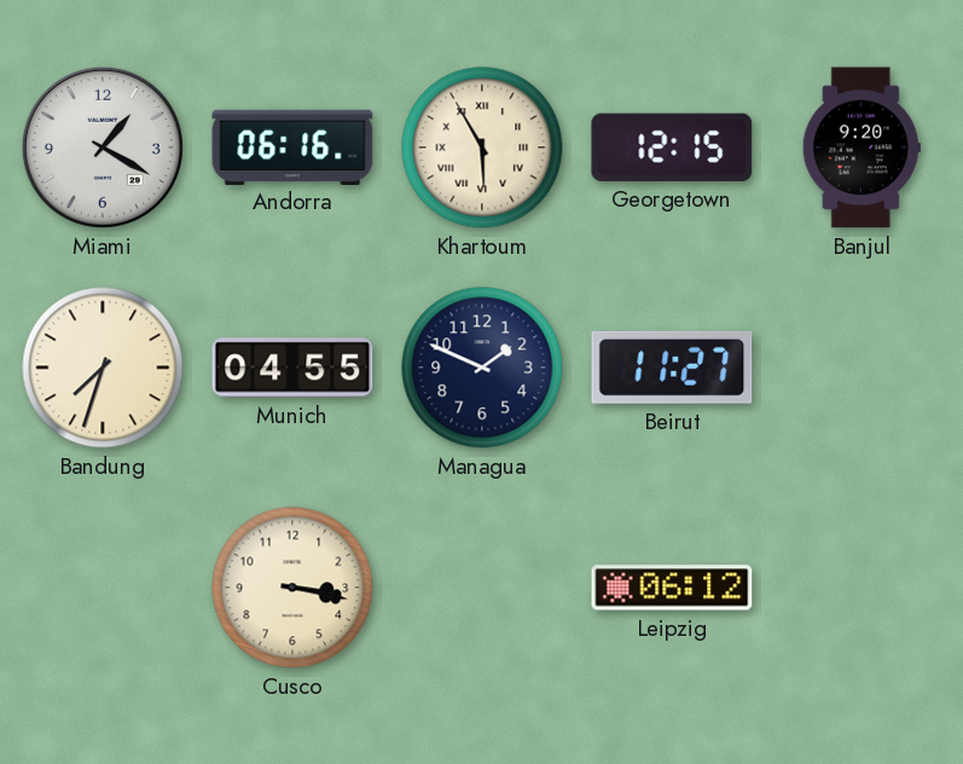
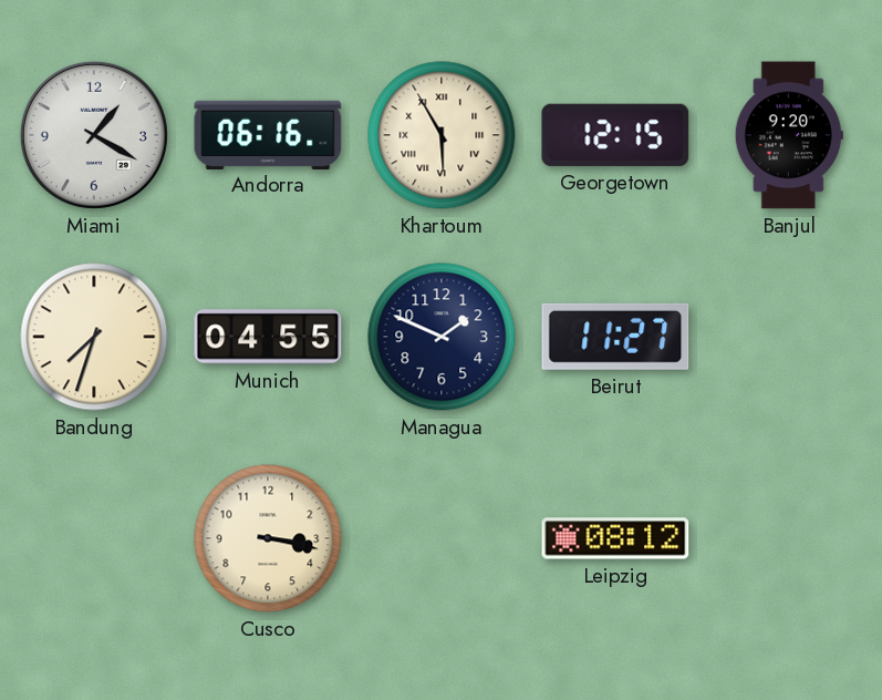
Leipzig: 06:12 -> 08:12
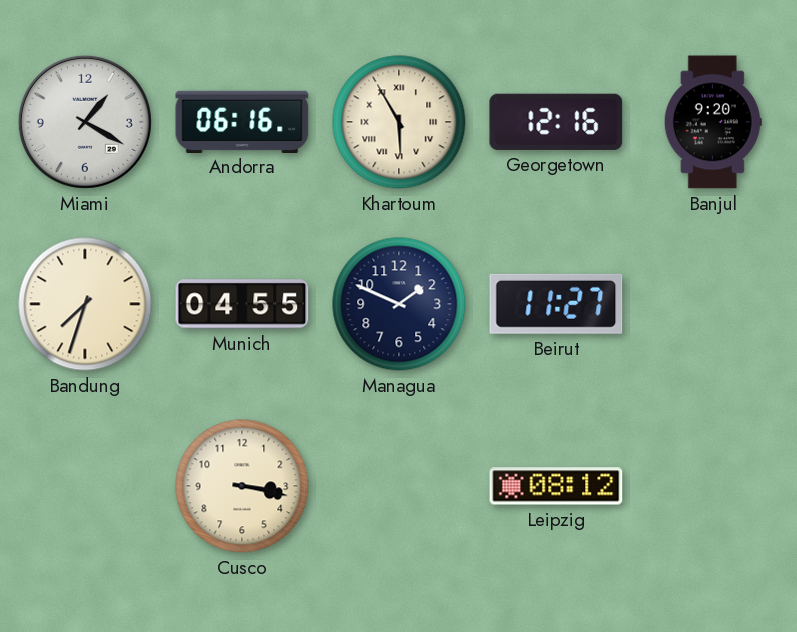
Georgetown: 12:15 -> 12:16
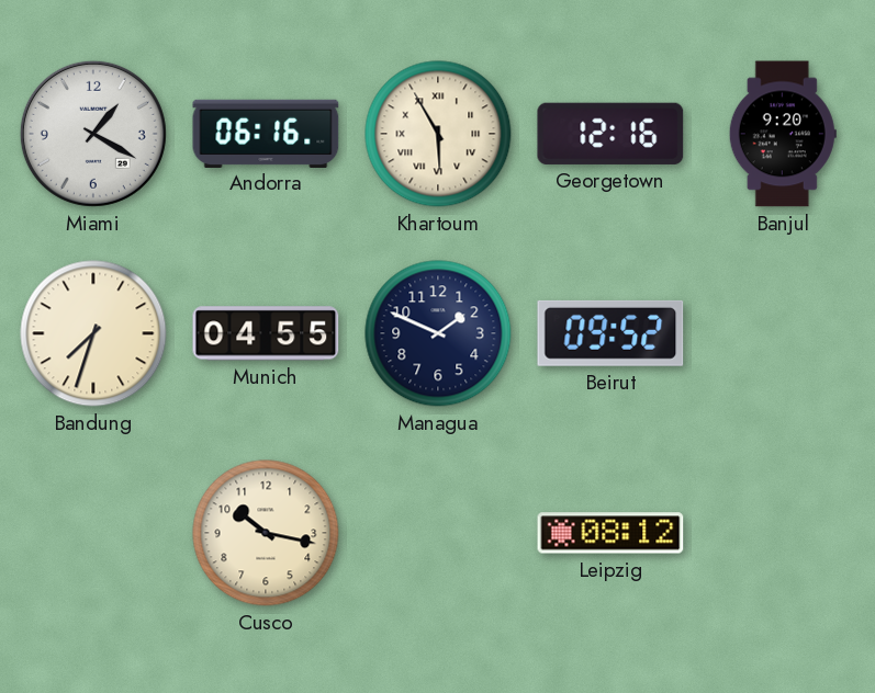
Beirut: 11:27 -> 09:52
Cusco: 3:17 -> 10:17
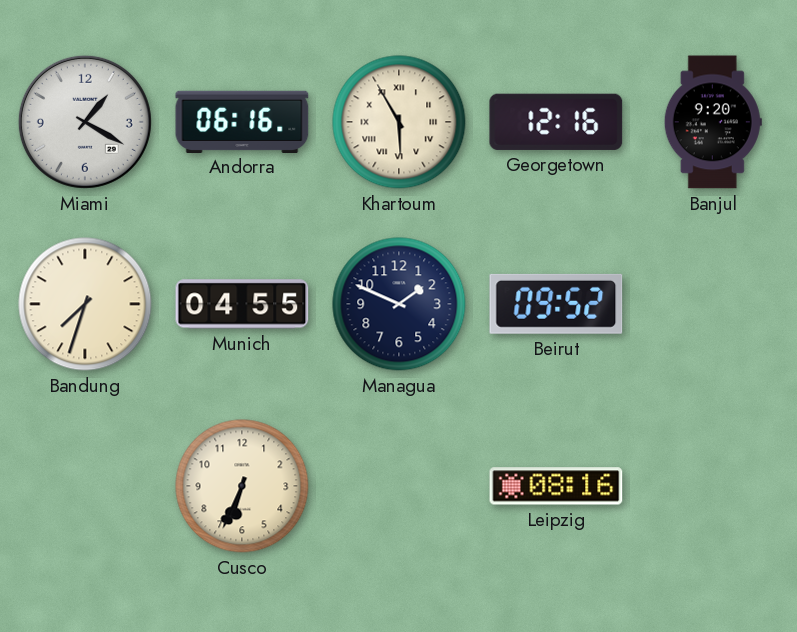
Cusco: 10:17 -> 6:34
Leipzig: 08:12 -> 08:16
